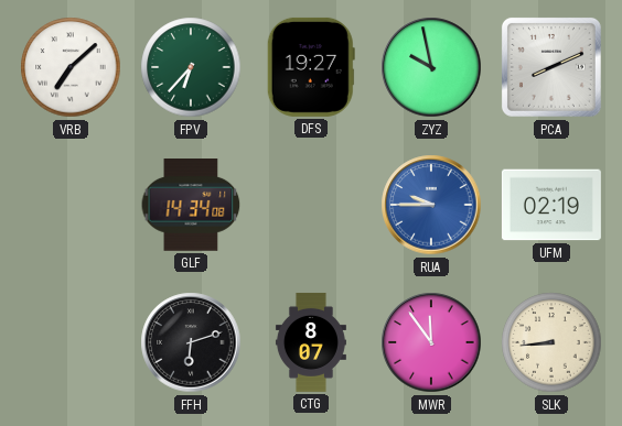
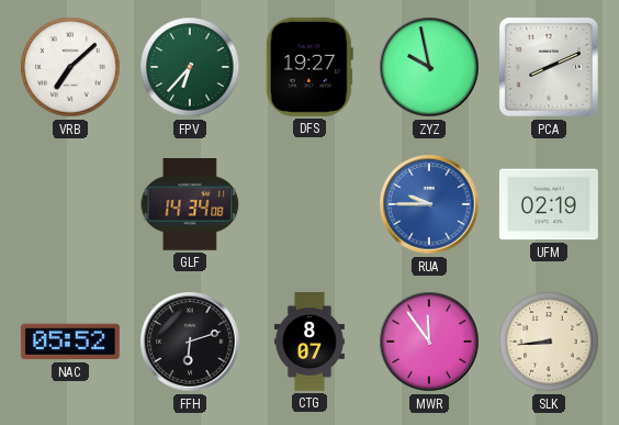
NAC: none -> 05:52
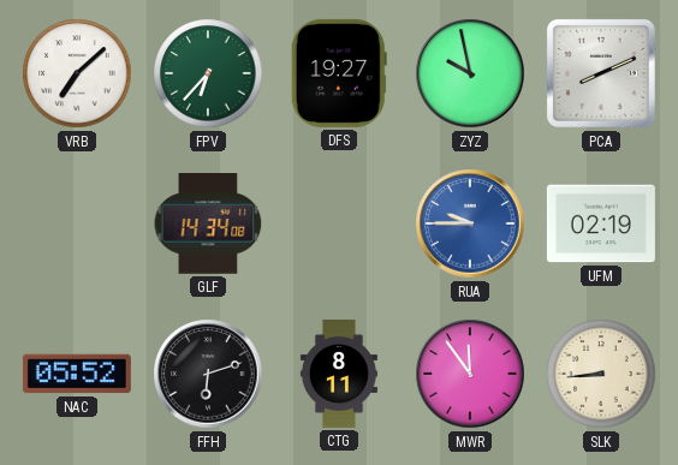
CTG: 8:07 -> 8:11
